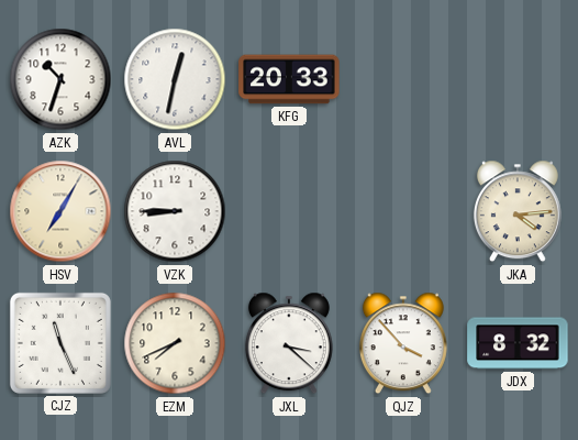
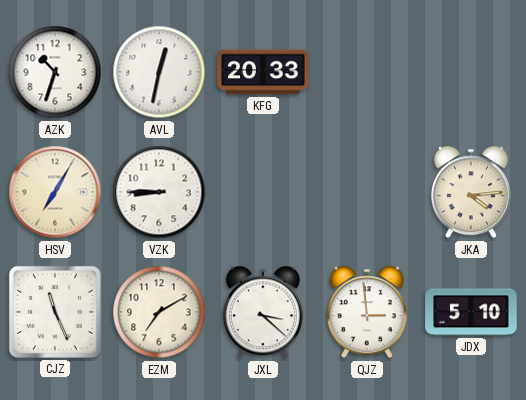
EZM: 7:41 -> 7:10
QJZ: 3:53 -> 2:59
JDX: 8:32 -> 5:10
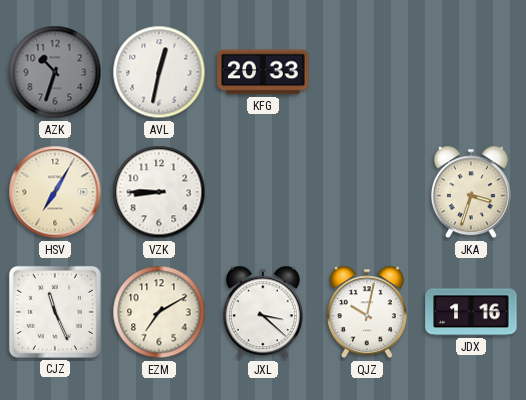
AZK dial: white -> grey
JKA: 4:14 -> 3:33
QJZ: 2:59 -> 10:02
JDX: 5:10 -> 1:16
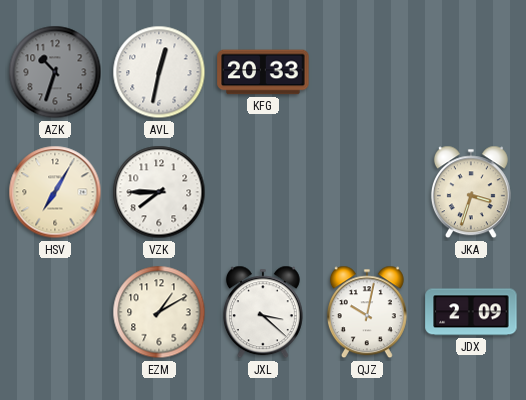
VZK: 8:45 -> 7:45
CJZ: 11:26 -> none
EZM: 7:10 -> 1:10
JDX: 1:16 -> 2:09
